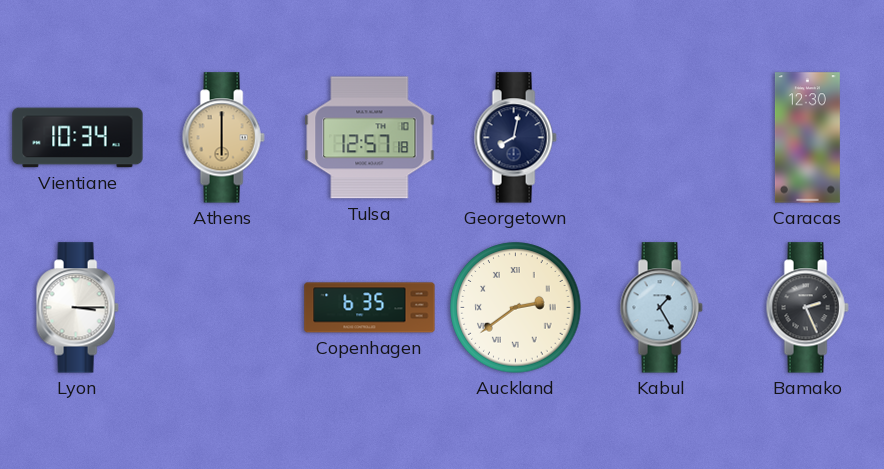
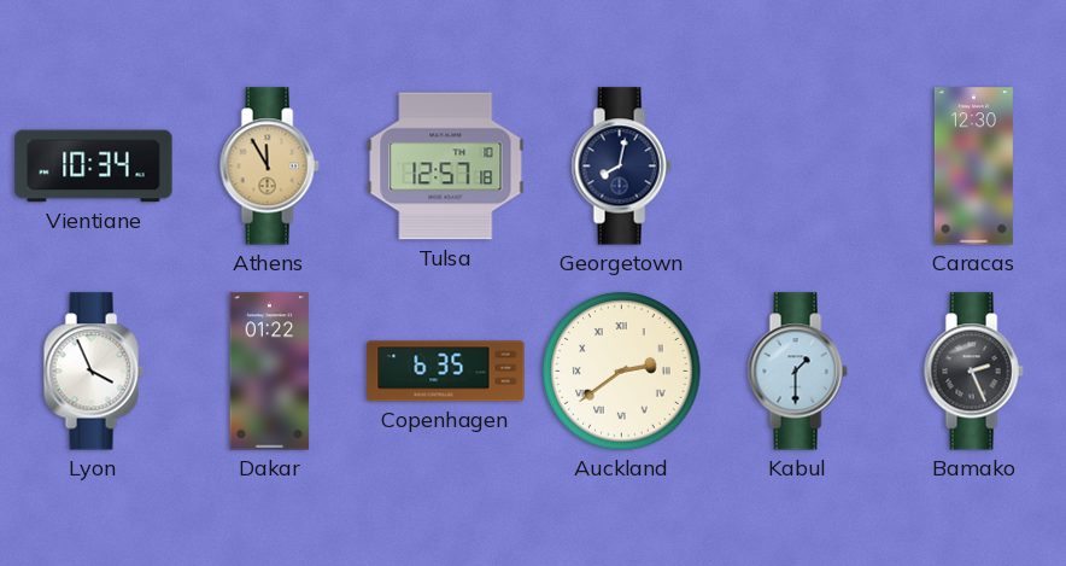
Athens: 6:00 -> 11:55
Lyon: 3:15 -> 3:56
Dakar: none -> 01:22
Kabul: 1:25 -> 1:30
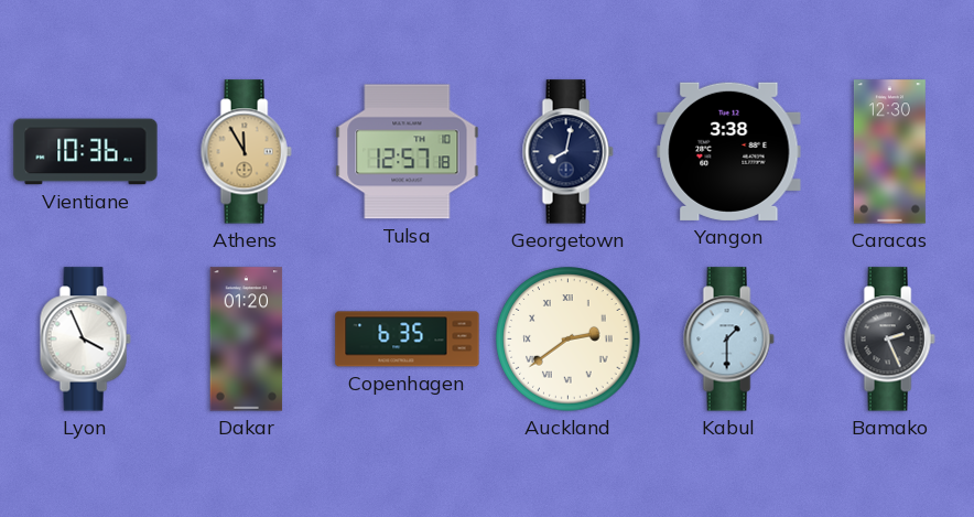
Vientiane: 10:34 -> 10:36
Yangon: none -> 3:38
Dakar: 01:22 -> 01:20
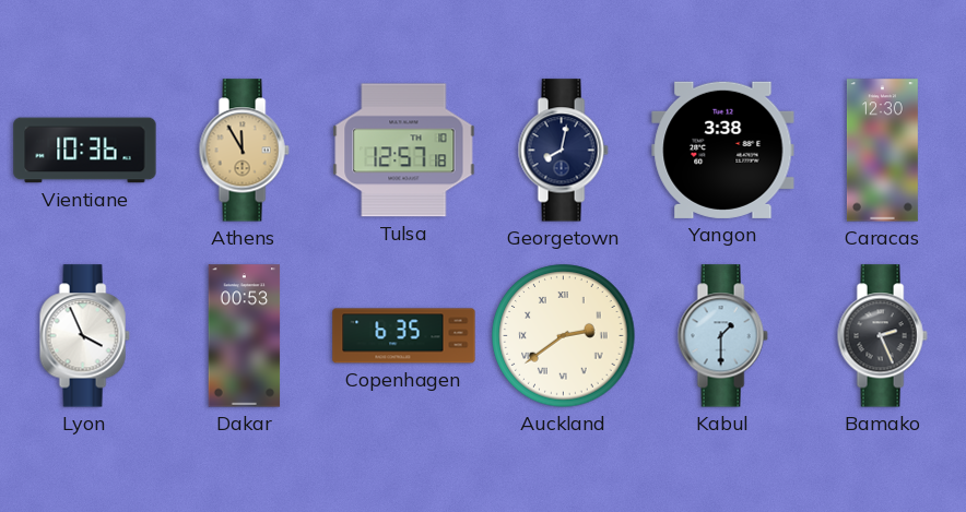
Dakar: 01:20 -> 00:53
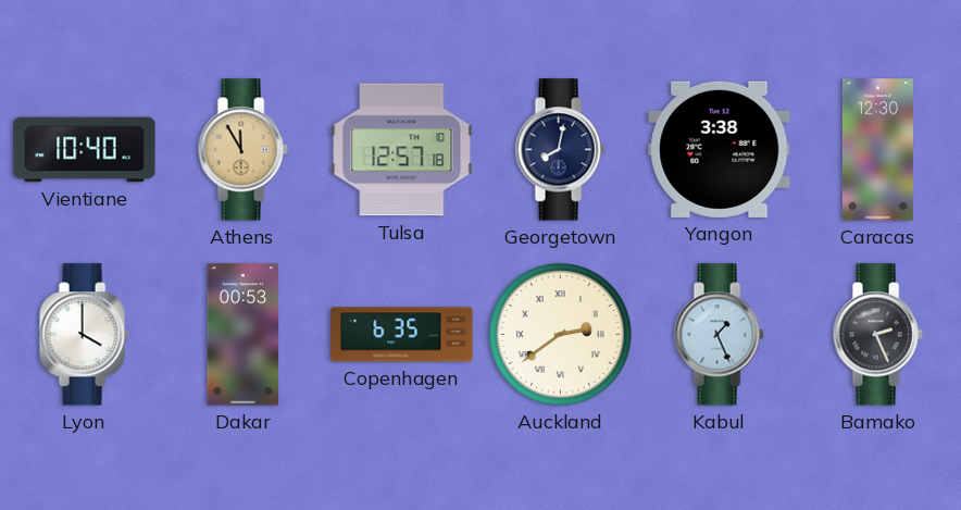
Vientiane: 10:36 -> 10:40
Lyon: 3:56 -> 4:00
Kabul: 1:30 -> 1:26
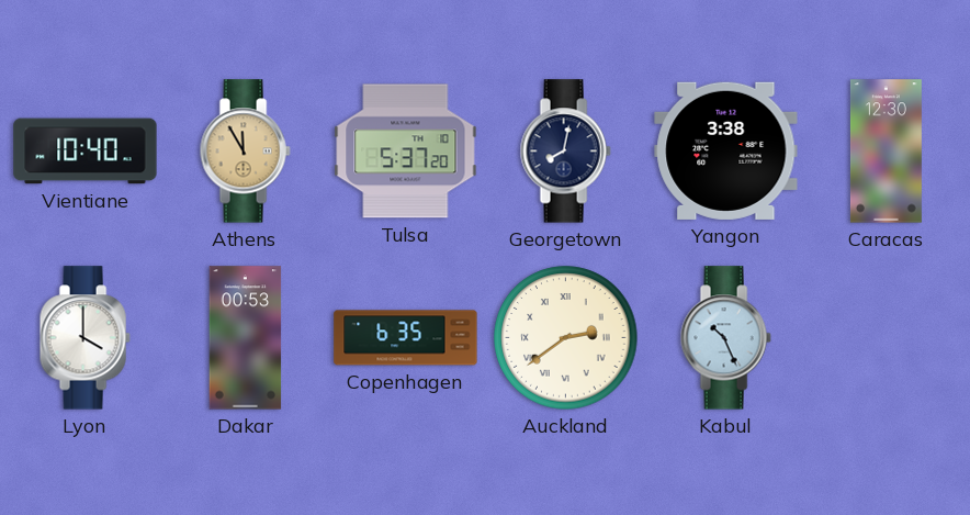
Tulsa: 12:57 -> 5:37
Kabul: 1:26 -> 10:26
Bamako: 2:26 -> none
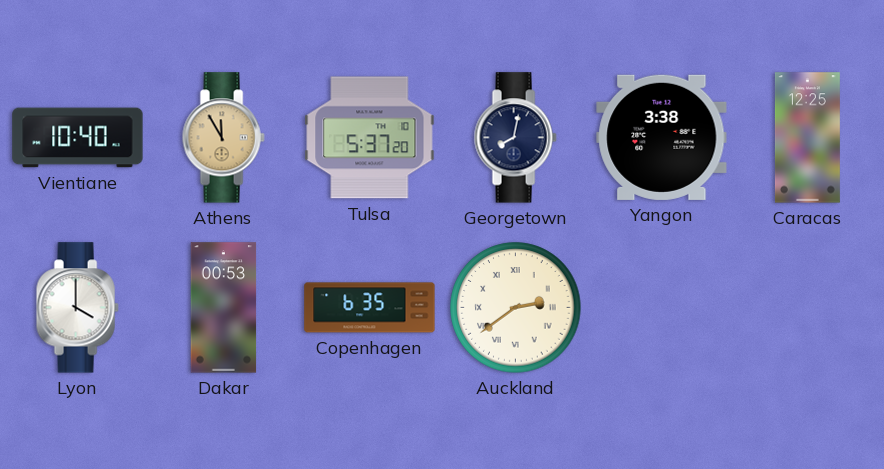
Caracas: 12:30 -> 12:25
Kabul: 10:26 -> none
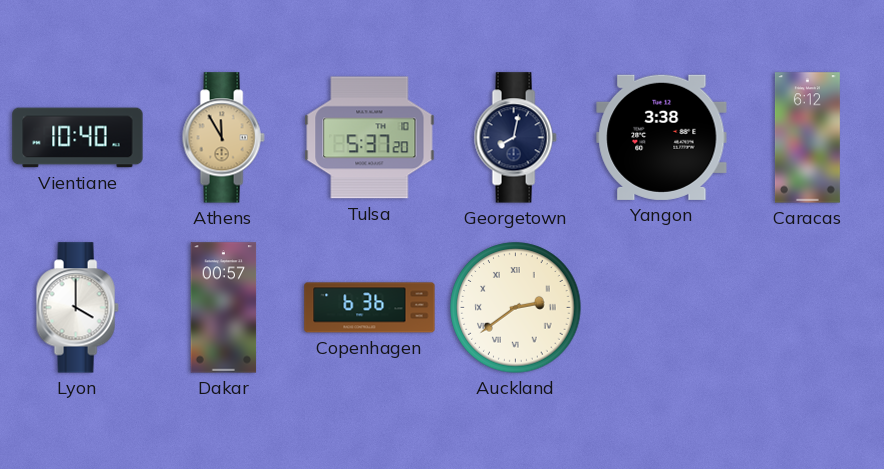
Caracas: 12:25 -> 6:12
Dakar: 00:53 -> 00:57
Copenhagen: 6:35 -> 6:36
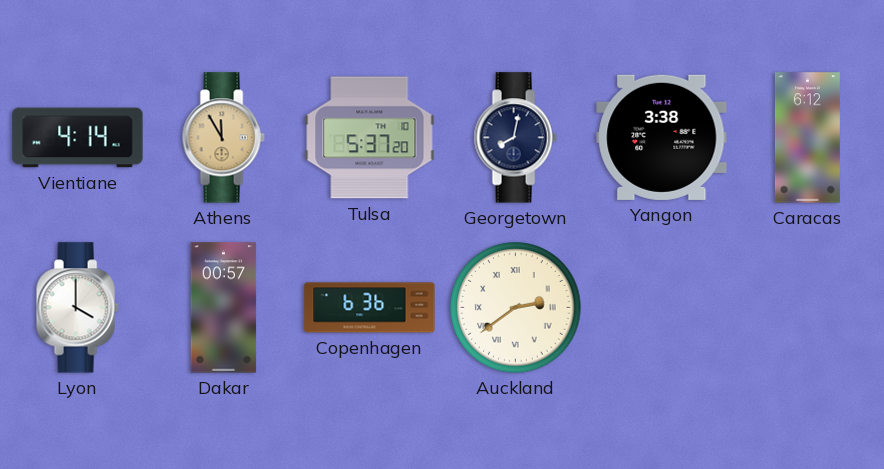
Vientiane: 10:40 -> 4:14
